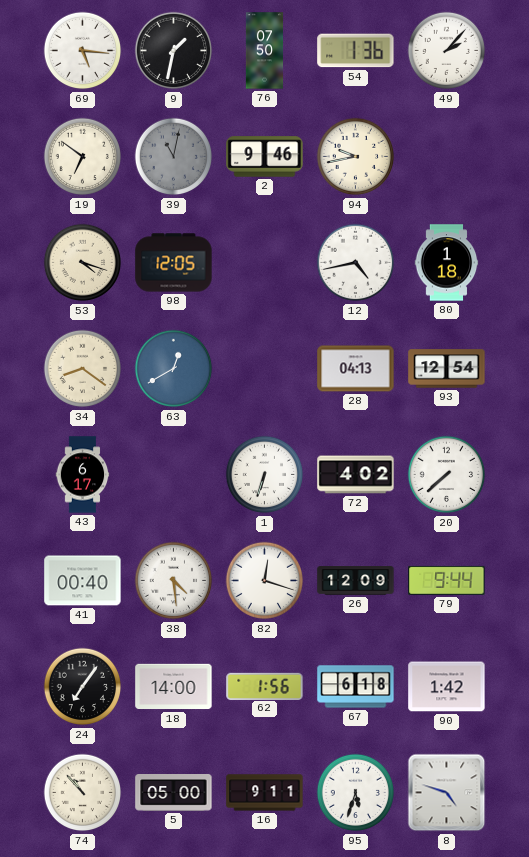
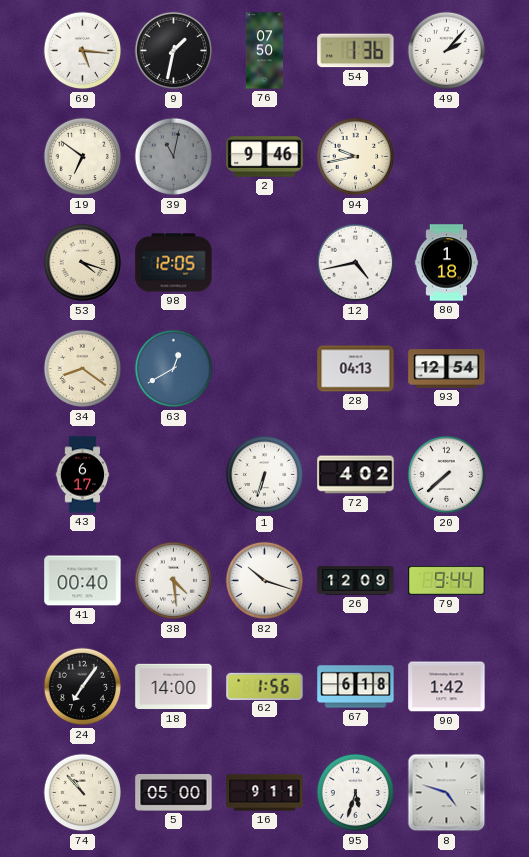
82: 12:18 -> 10:18
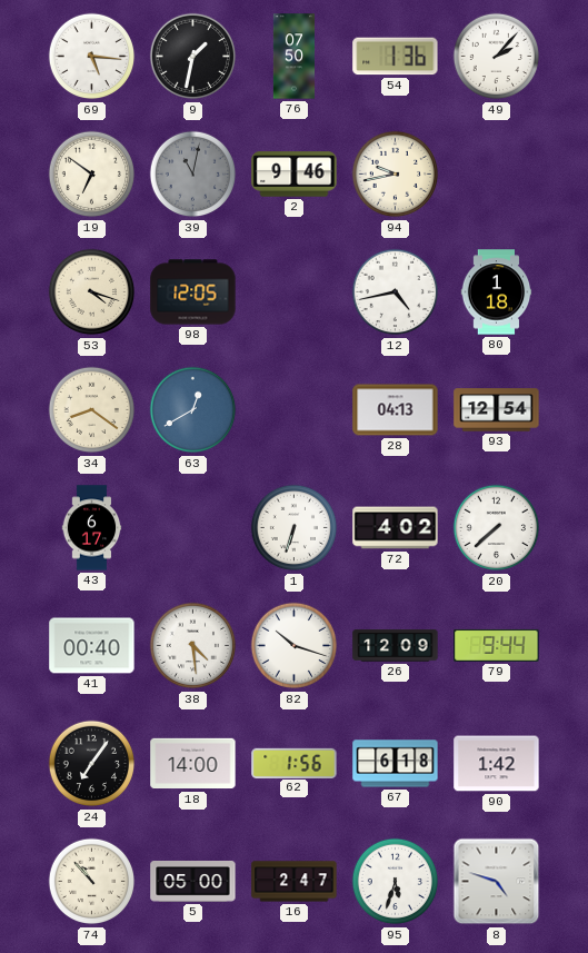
16: 9:11 -> 2:47
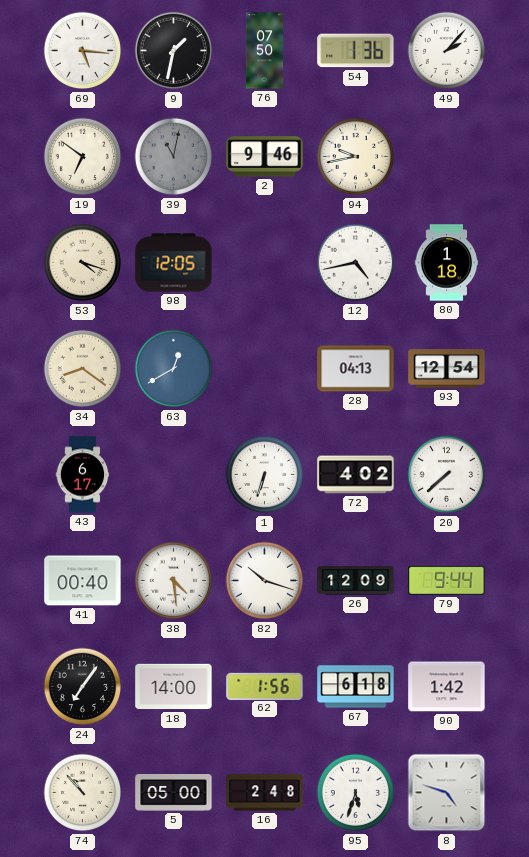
16: 2:47 -> 2:48
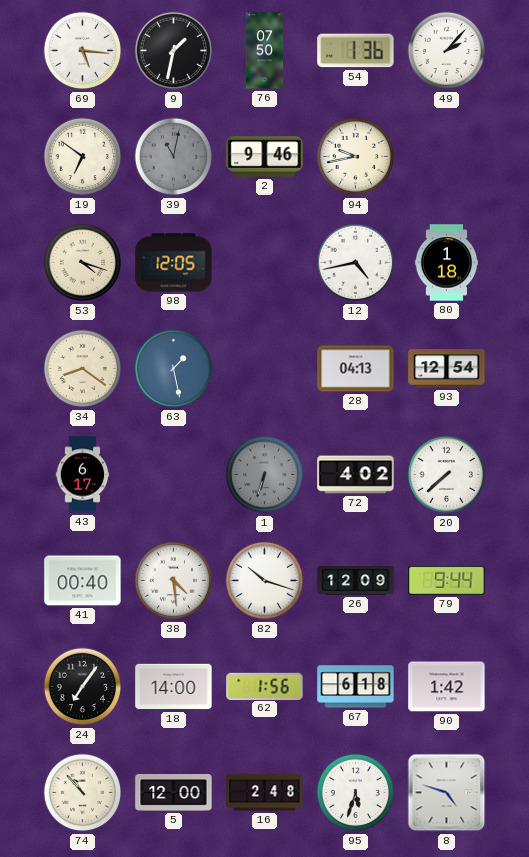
63: 12:40 -> 1:28
1 dial: white -> grey
5: 05:00 -> 12:00
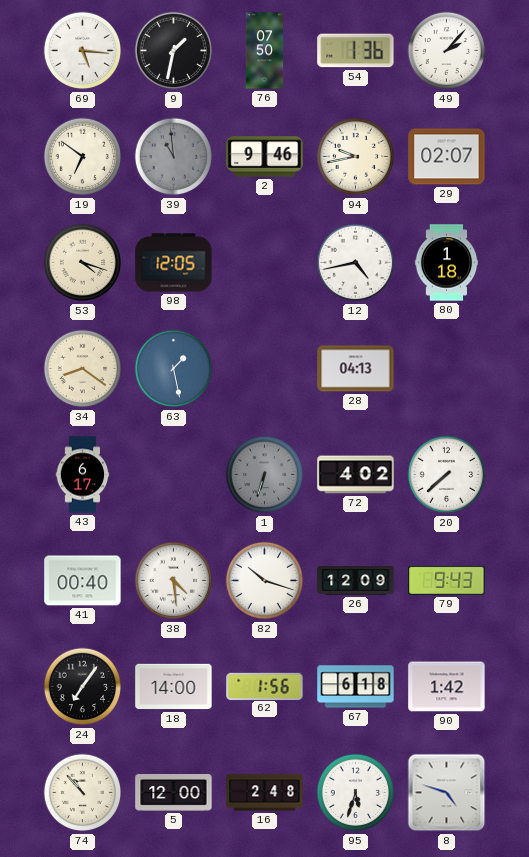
39: 11:02 -> 10:59
29: none -> 02:07
93: 12:54 -> none
79: 9:44 -> 9:43
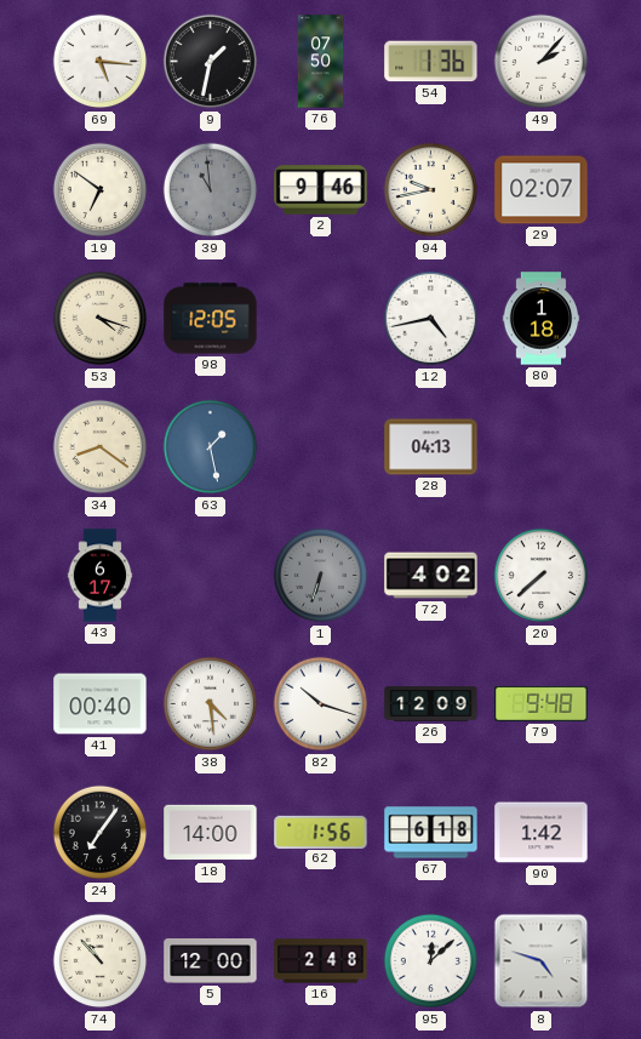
79: 9:43 -> 9:48
95: 5:33 -> 12:08
